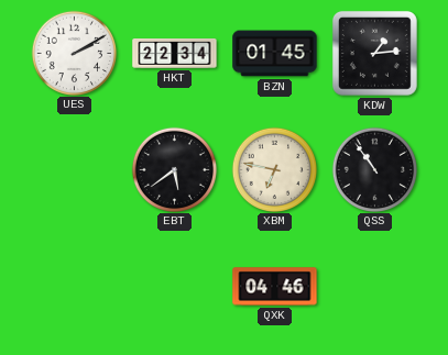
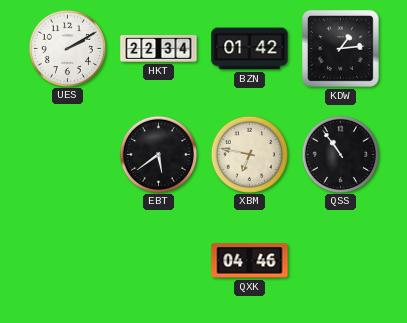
BZN: 01:45 -> 01:42
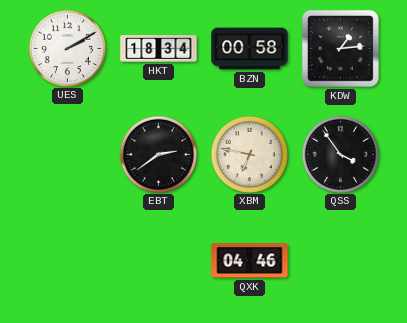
HKT: 22:34 -> 18:34
BZN: 01:42 -> 00:58
EBT: 5:39 -> 2:39
QSS: 10:54 -> 3:54
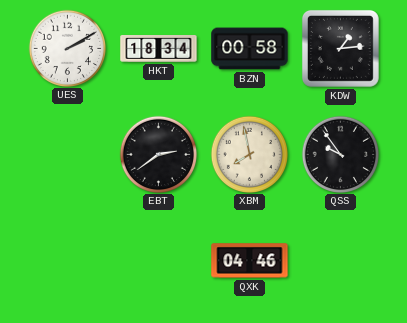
XBM: 6:47 -> 7:58
QSS: 3:54 -> 9:54
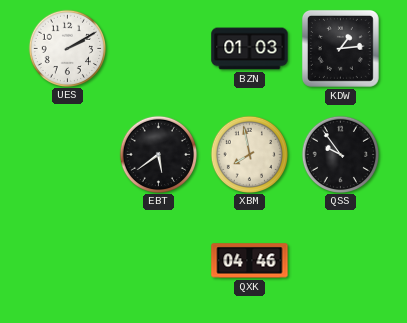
HKT: 18:34 -> none
BZN: 00:58 -> 01:03
EBT: 2:39 -> 5:39
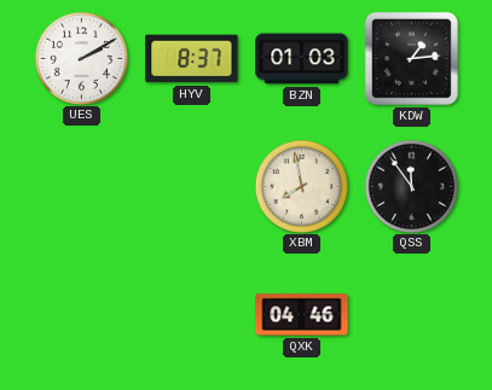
HYV: none -> 8:37
EBT: 5:39 -> none
QSS: 9:54 -> 11:54
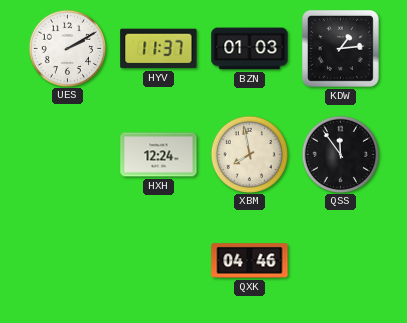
HYV: 8:37 -> 11:37
HXH: none -> 12:24
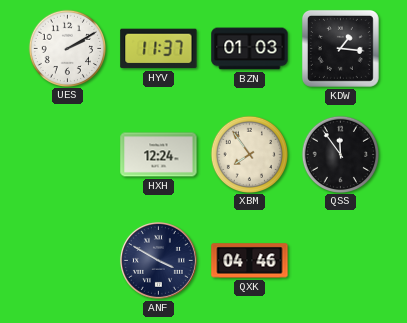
KDW: 1:14 -> 1:16
XBM: 7:58 -> 7:54
ANF: none -> 3:50
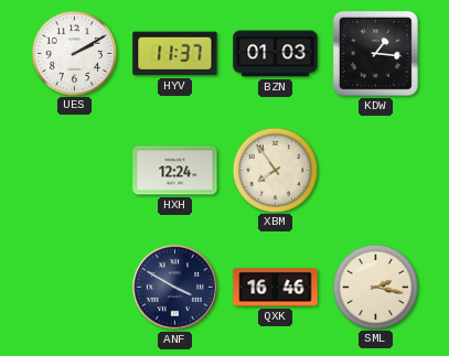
QSS: 11:54 -> none
QXK: 04:46 -> 16:46
SML: none -> 2:17
